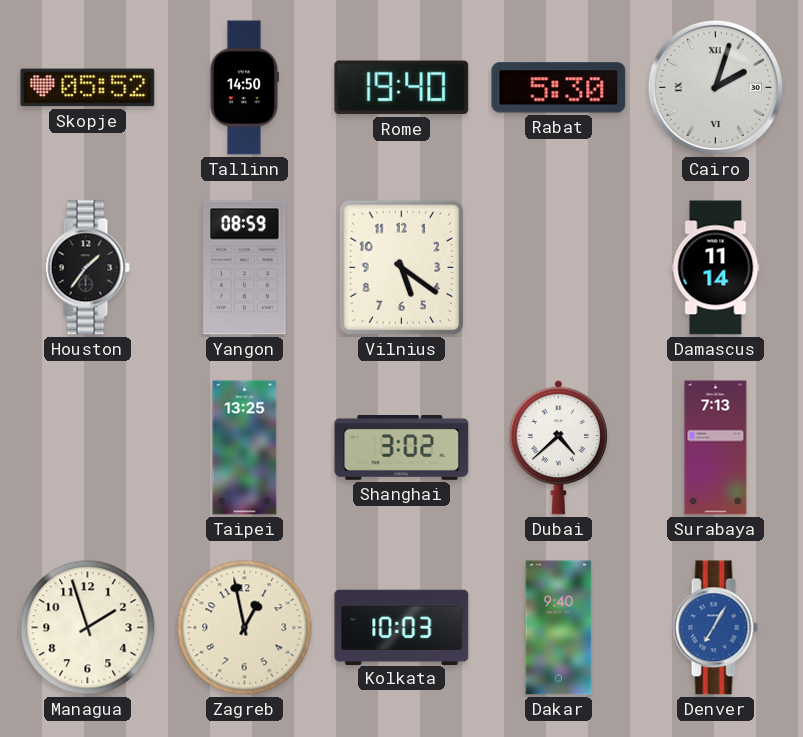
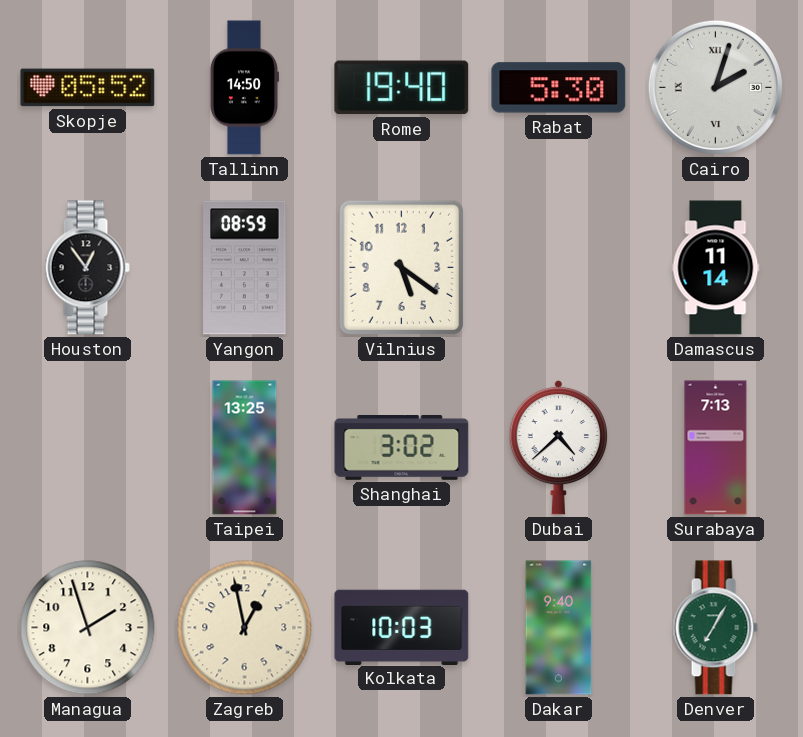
Houston: 1:36 -> 12:54
Denver dial: blue -> green
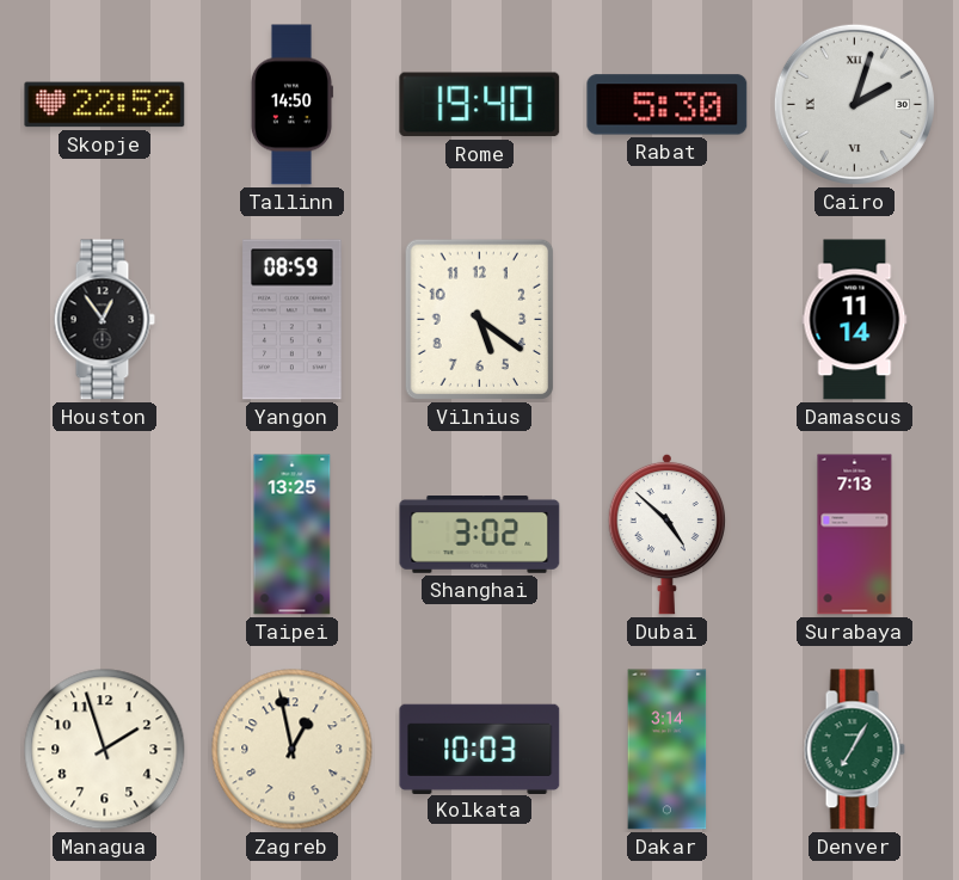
Skopje: 05:52 -> 22:52
Dubai: 4:38 -> 4:52
Dakar: 9:40 -> 3:14
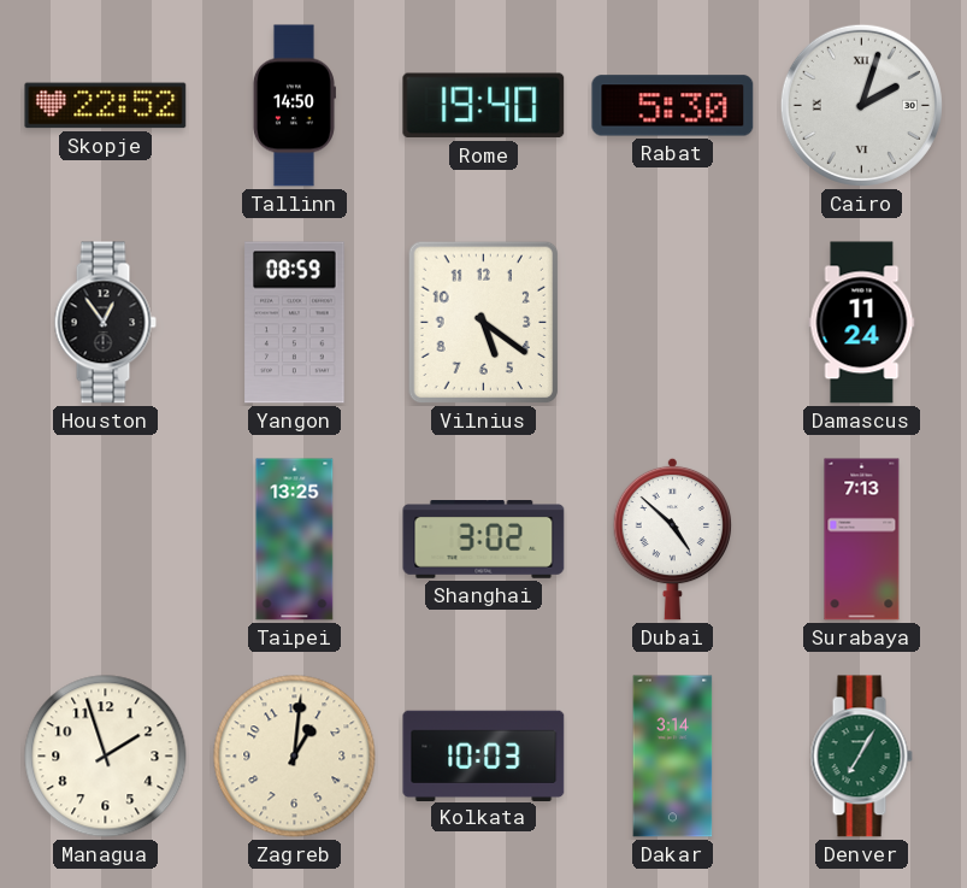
Damascus: 11:14 -> 11:24
Zagreb: 12:58 -> 1:01
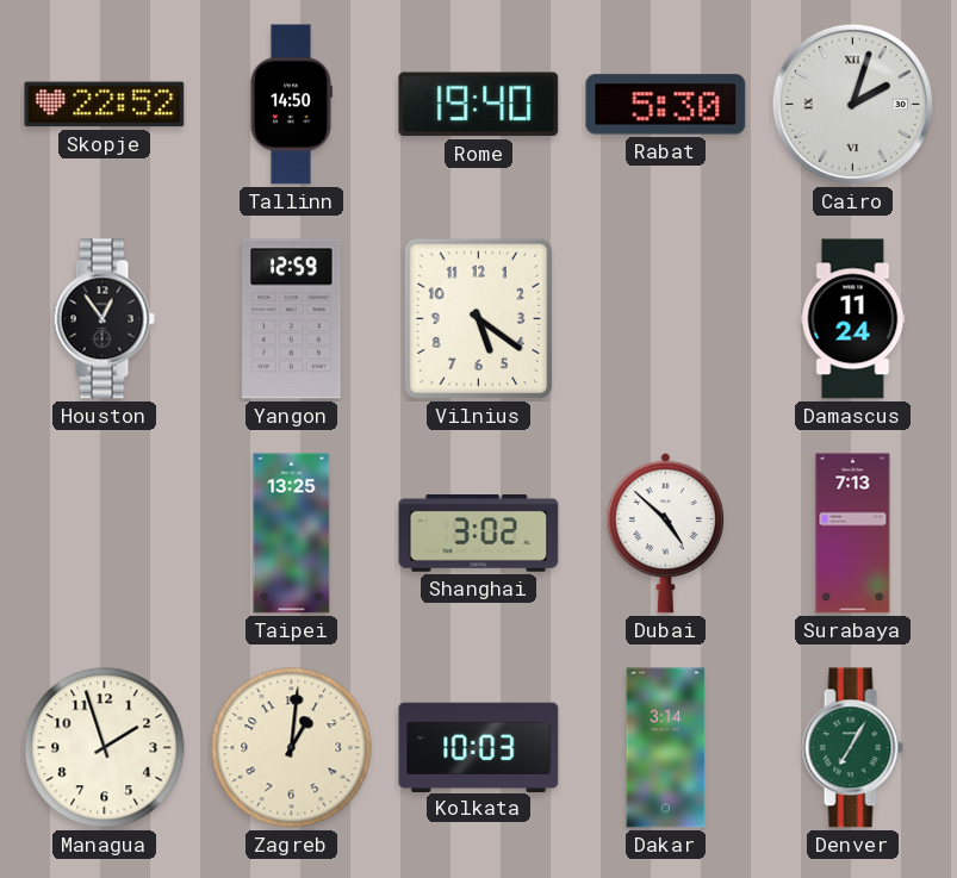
Yangon: 08:59 -> 12:59
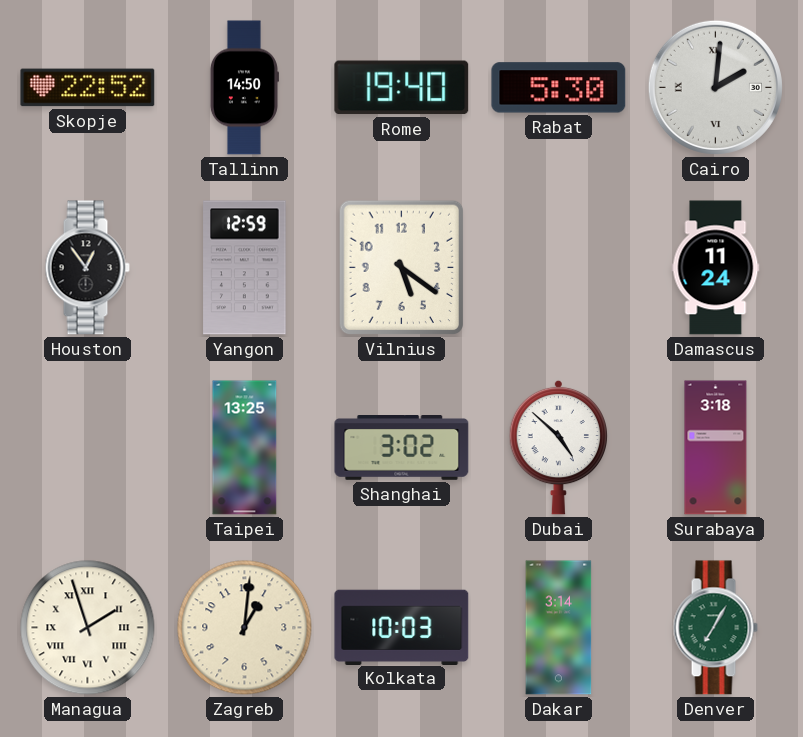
Cairo: 2:03 -> 2:01
Surabaya: 7:13 -> 3:18
Managua numerals: Arabic -> Roman
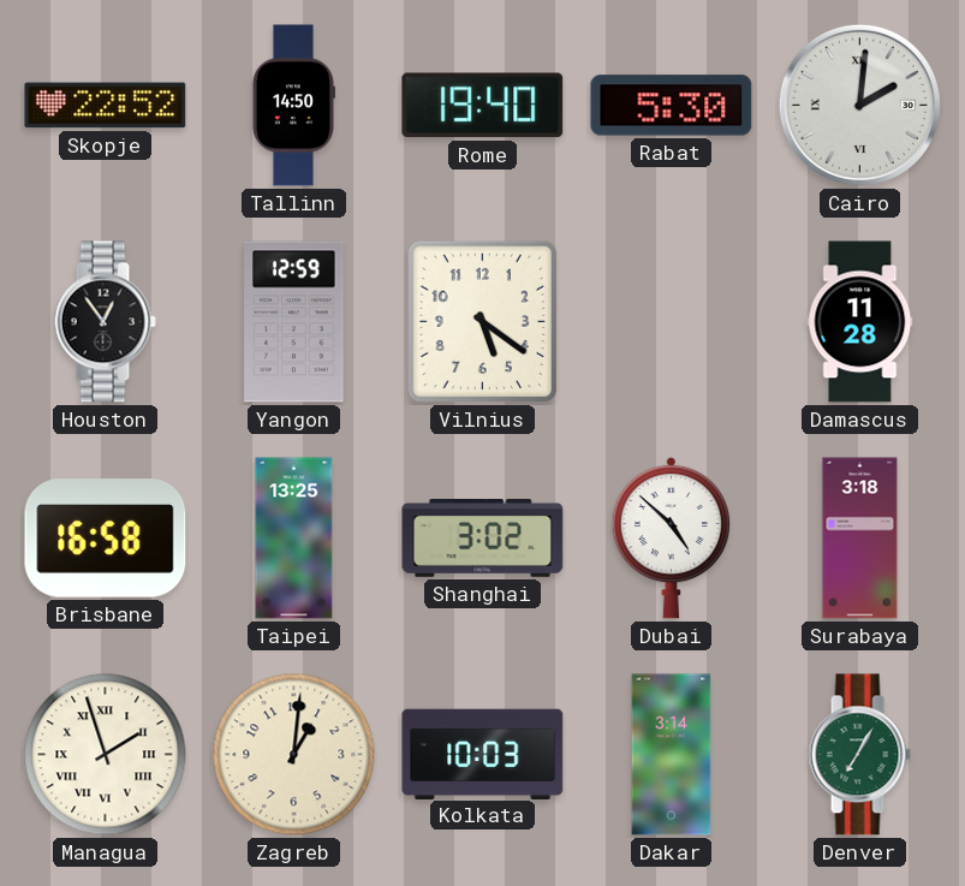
Damascus: 11:24 -> 11:28
Brisbane: none -> 16:58
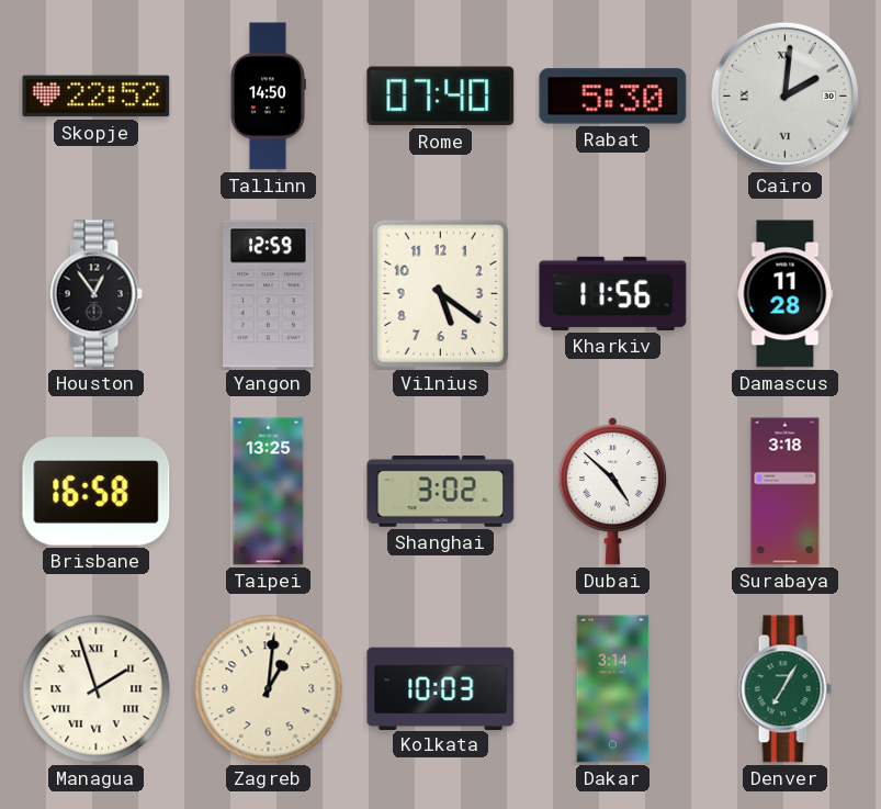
Rome: 19:40 -> 07:40
Kharkiv: none -> 11:56
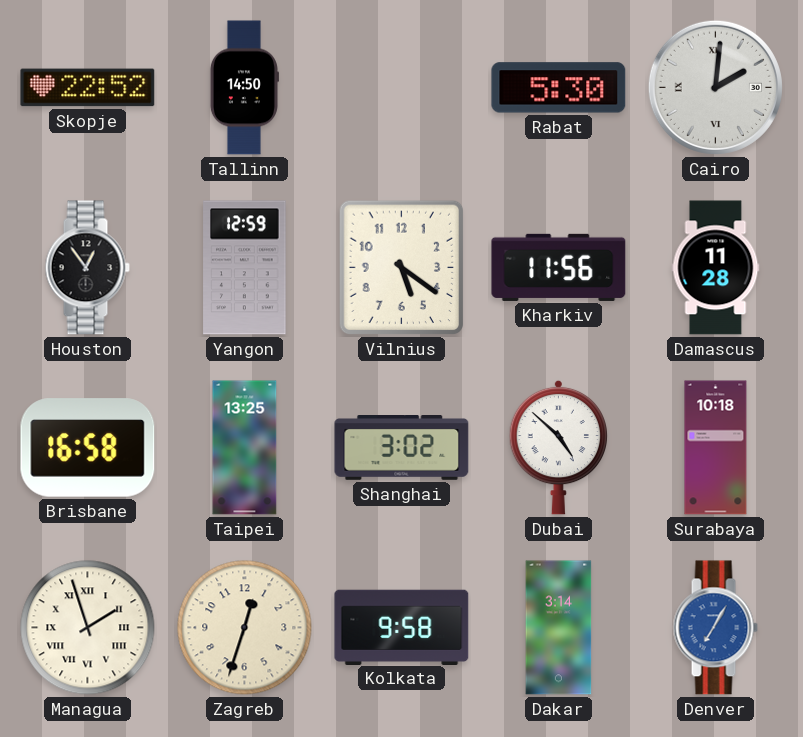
Rome: 07:40 -> none
Surabaya: 3:18 -> 10:18
Zagreb: 1:01 -> 12:33
Kolkata: 10:03 -> 9:58
Denver dial: green -> blue
